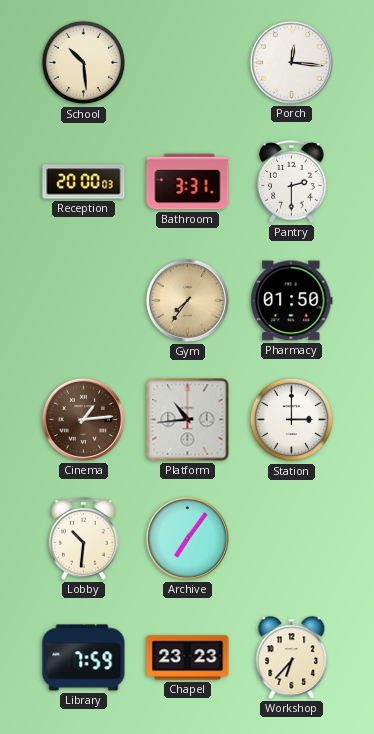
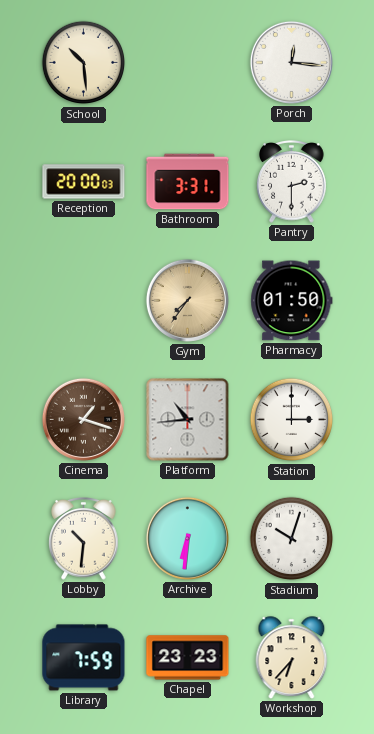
Cinema: 1:14 -> 1:18
Archive: 7:06 -> 6:31
Stadium: none -> 10:03
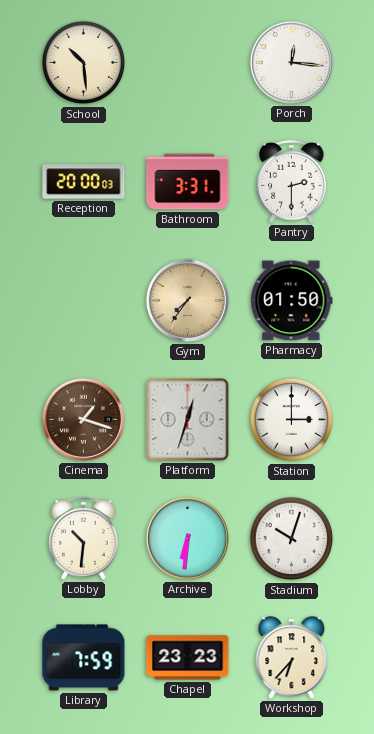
Platform: 10:44 -> 12:33
